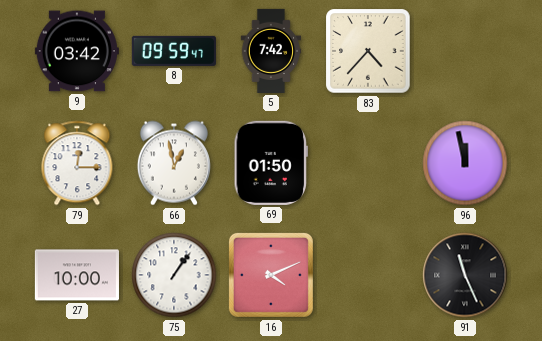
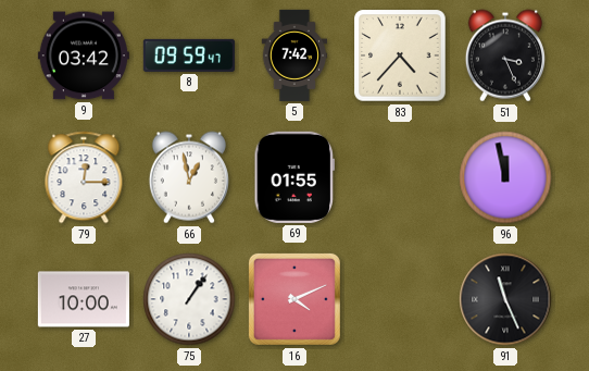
51: none -> 3:26
69: 01:50 -> 01:55
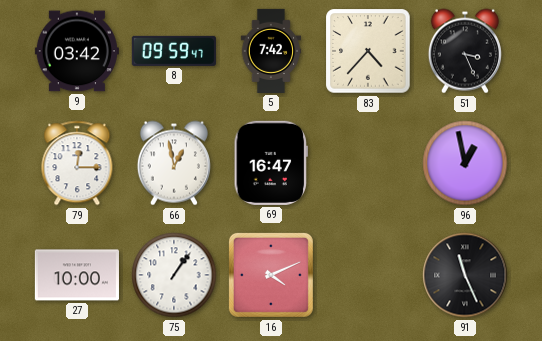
69: 01:55 -> 16:47
96: 11:58 -> 12:58
